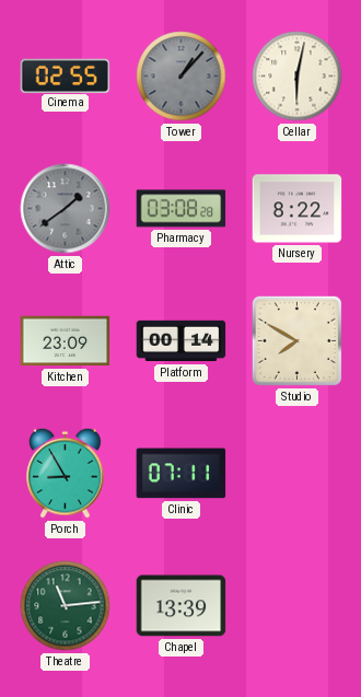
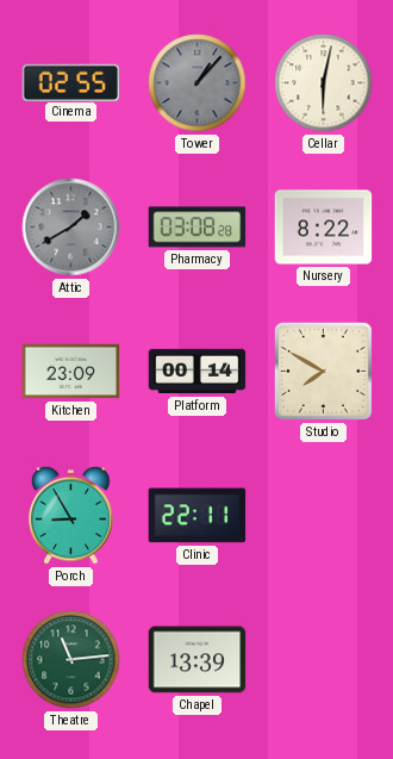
Attic: 1:39 -> 1:40
Clinic: 07:11 -> 22:11
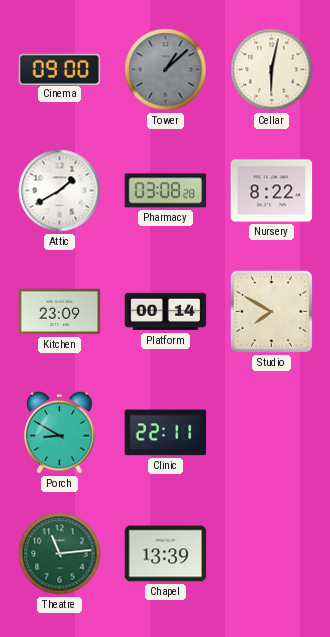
Cinema: 02:55 -> 09:00
Tower: 1:07 -> 1:08
Attic dial: grey -> white
Porch: 8:55 -> 8:50
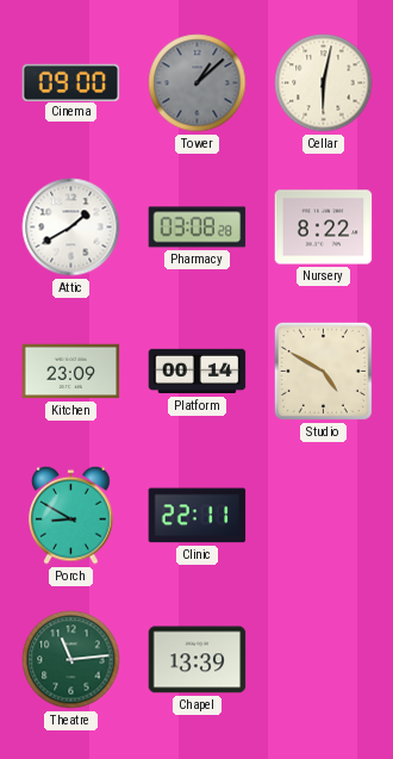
Studio: 7:50 -> 4:50
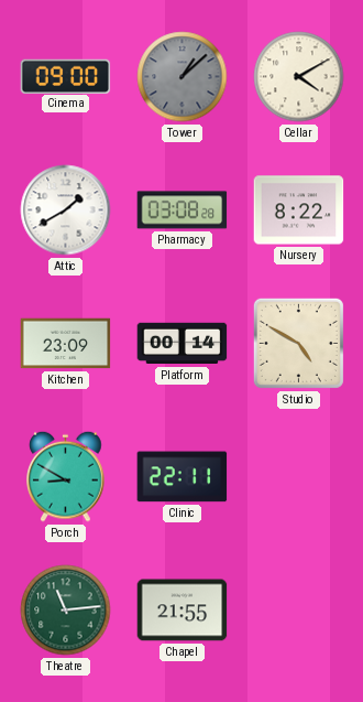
Cellar: 6:02 -> 4:10
Chapel: 13:39 -> 21:55
